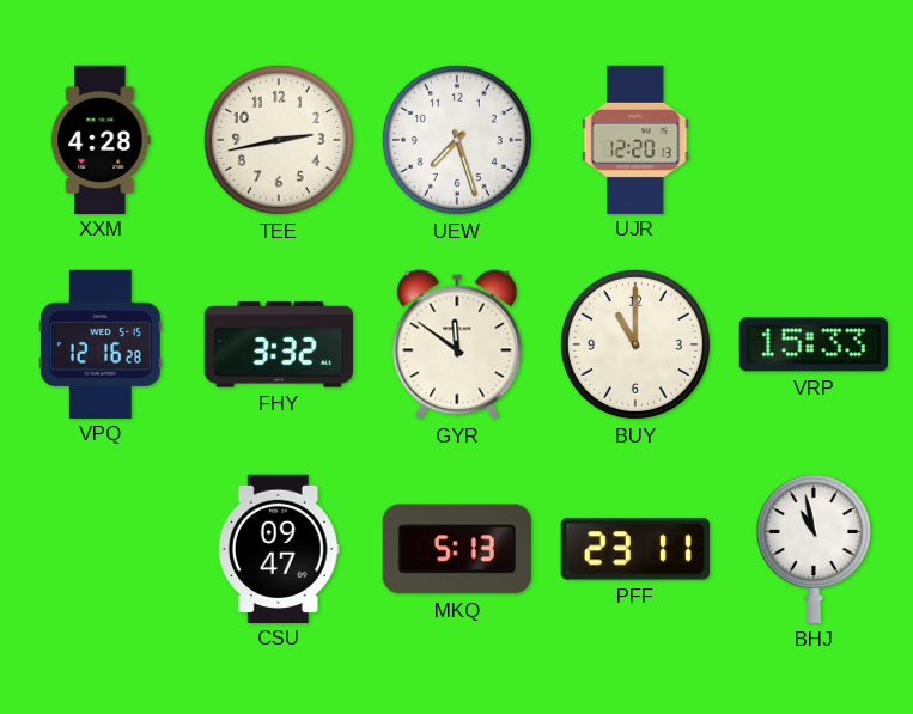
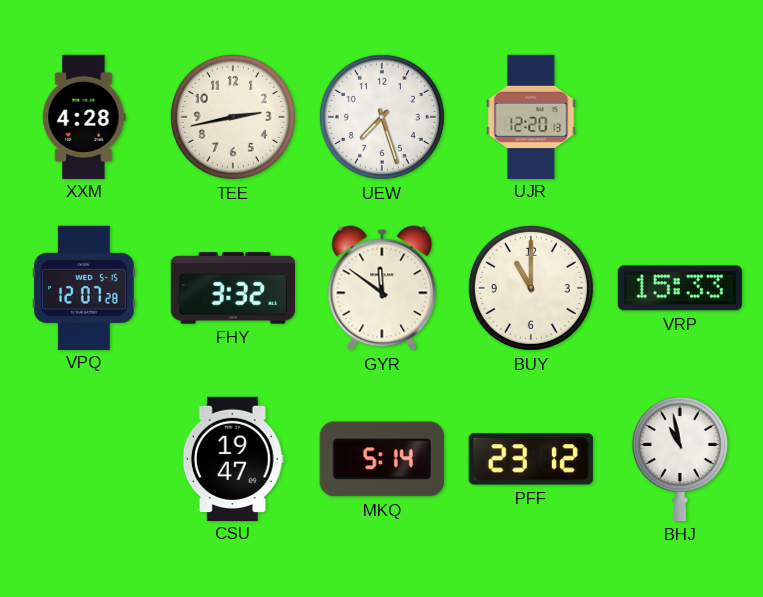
VPQ: 12:16 -> 12:07
CSU: 09:47 -> 19:47
MKQ: 5:13 -> 5:14
PFF: 23:11 -> 23:12
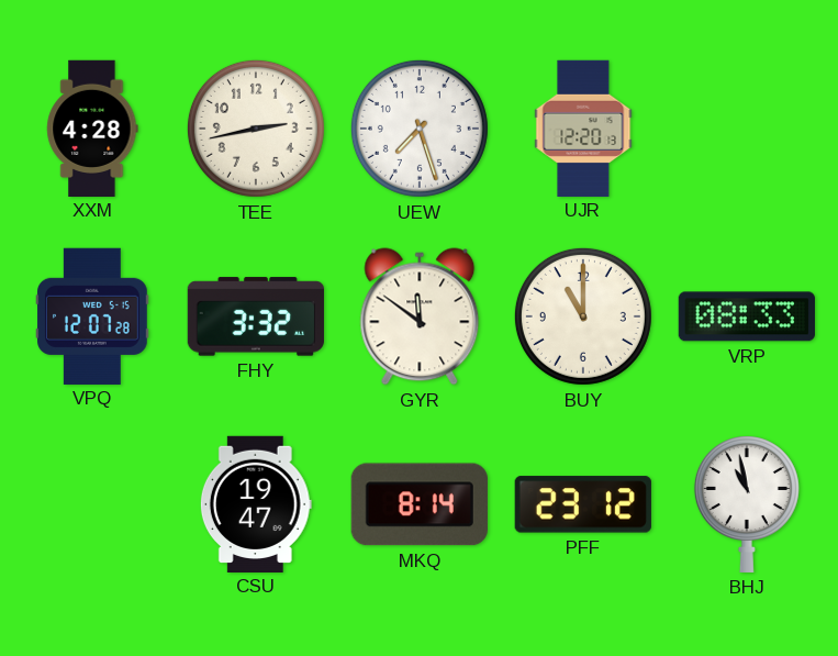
VRP: 15:33 -> 08:33
MKQ: 5:14 -> 8:14
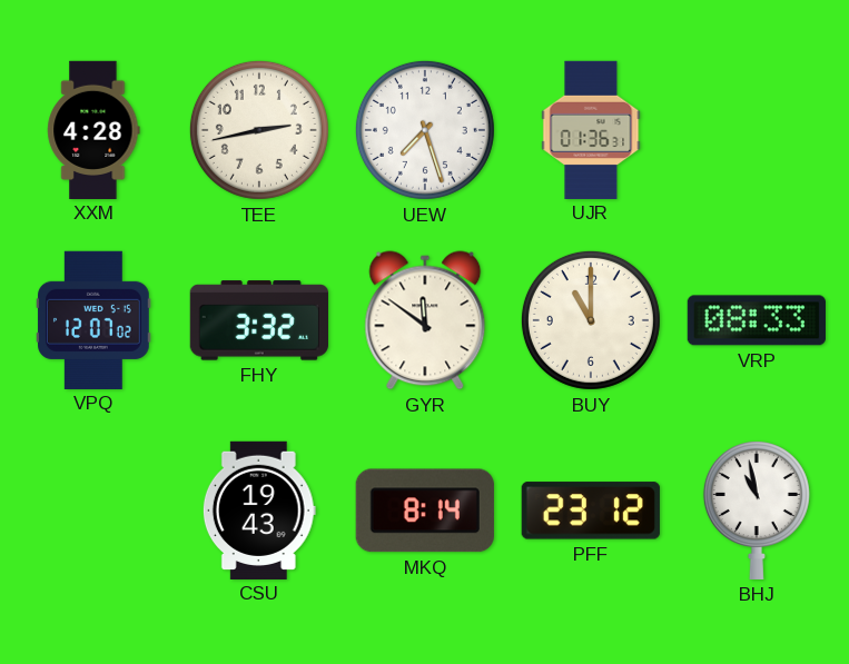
UJR: 12:20 -> 01:36
VPQ: 12:07:28 -> 12:07:02
CSU: 19:47 -> 19:43
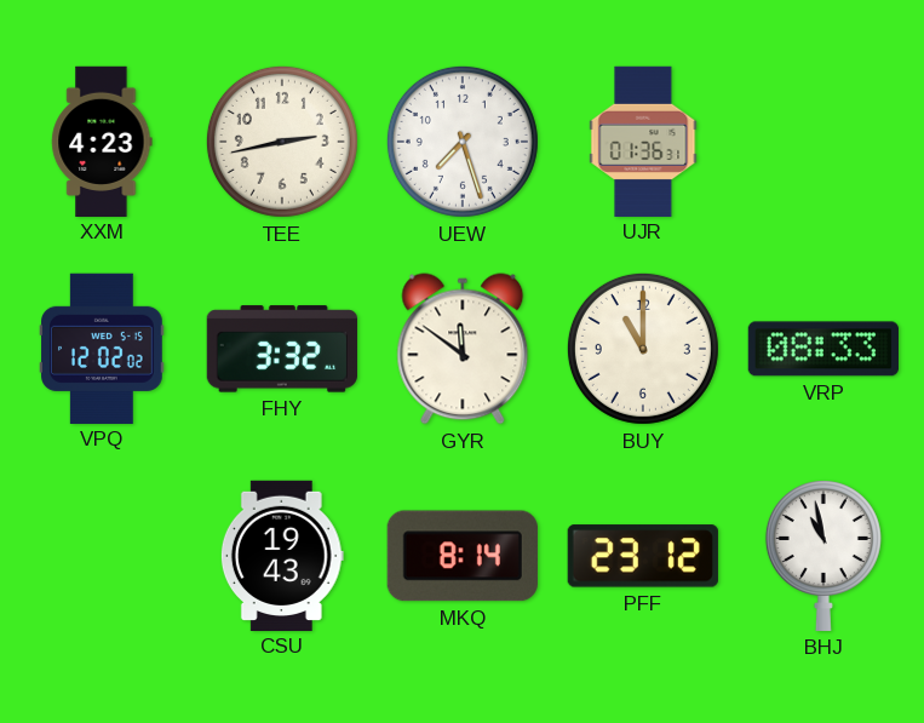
XXM: 4:28 -> 4:23
VPQ: 12:07 -> 12:02
